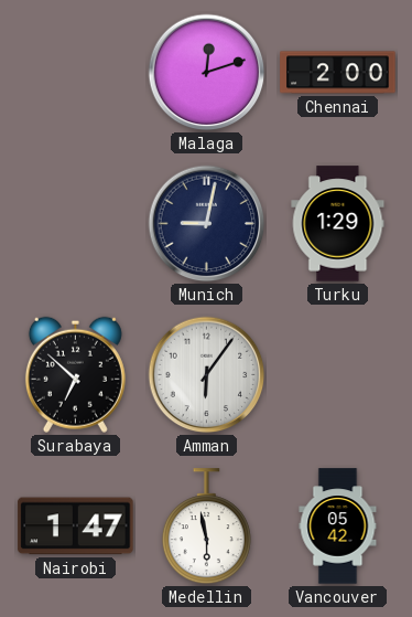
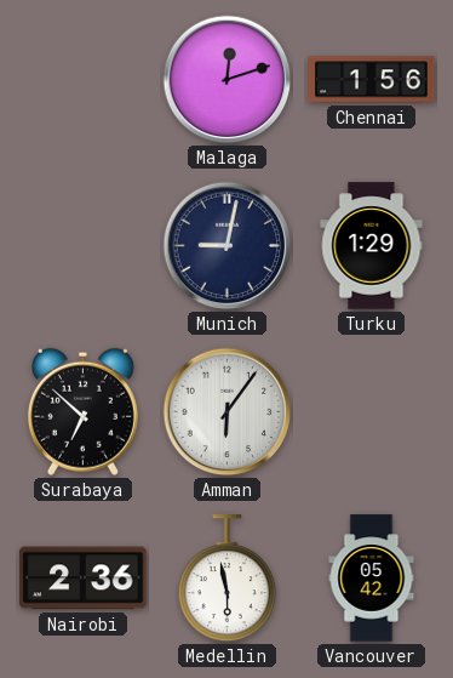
Chennai: 2:00 -> 1:56
Nairobi: 1:47 -> 2:36
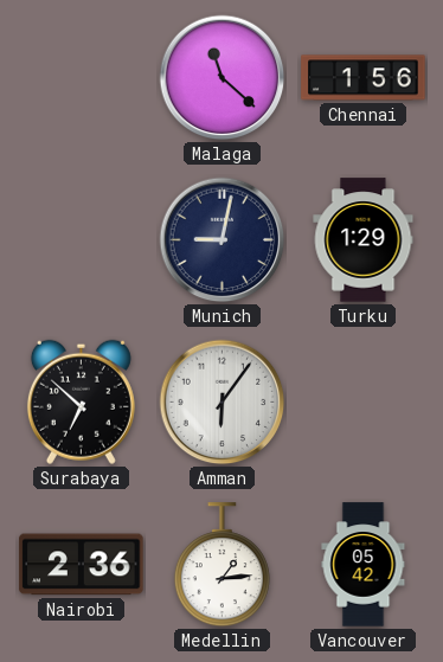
Malaga: 12:12 -> 11:22
Medellin: 5:58 -> 1:14
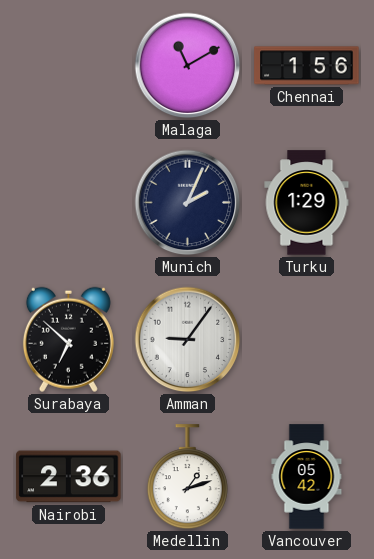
Malaga: 11:22 -> 11:10
Munich: 9:02 -> 2:04
Amman: 6:06 -> 9:06
Medellin: 1:14 -> 1:12
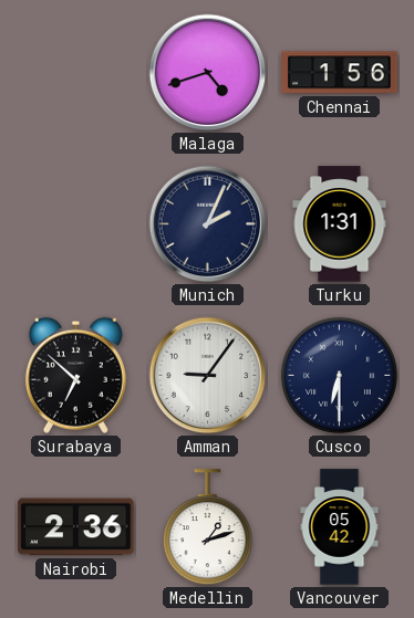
Malaga: 11:10 -> 4:42
Turku: 1:29 -> 1:31
Cusco: none -> 6:30
